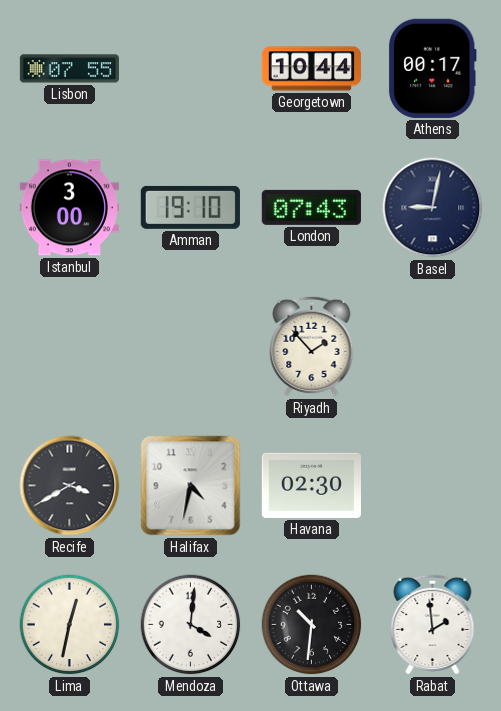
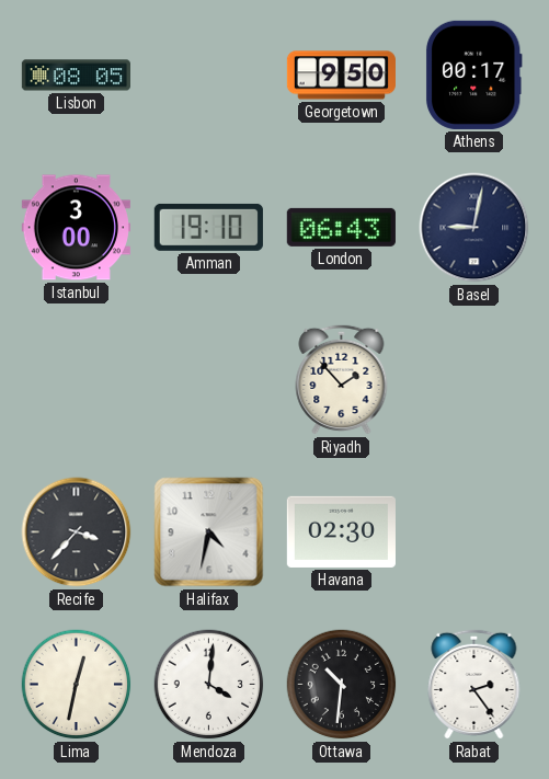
Lisbon: 07:55 -> 08:05
Georgetown: 10:44 -> 9:50
London: 07:43 -> 06:43
Recife: 3:40 -> 3:37
Rabat: 1:59 -> 2:24
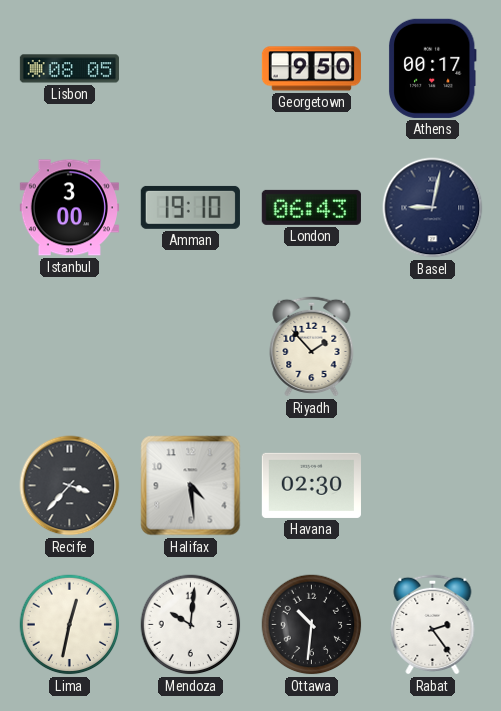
Halifax: 4:32 -> 4:29
Mendoza: 4:01 -> 10:01
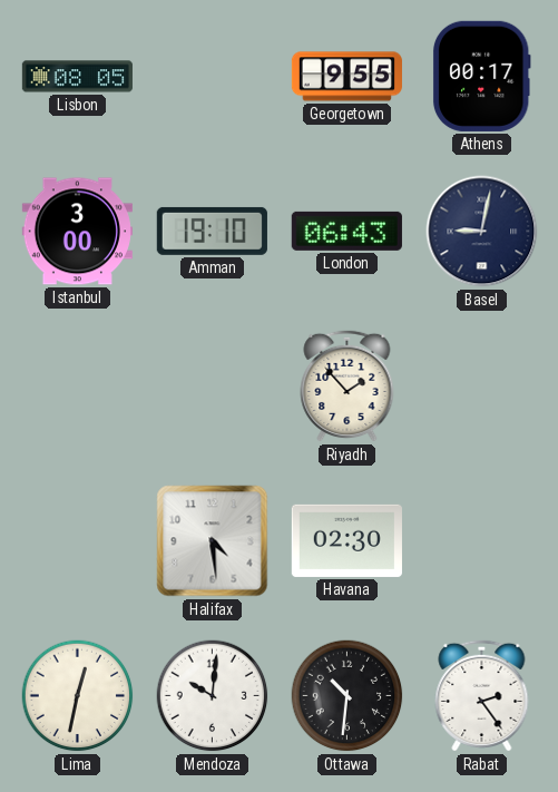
Georgetown: 9:50 -> 9:55
Recife: 3:37 -> none
